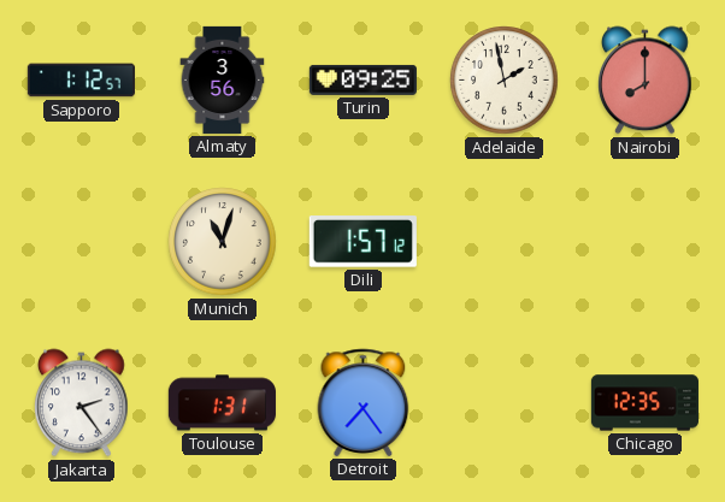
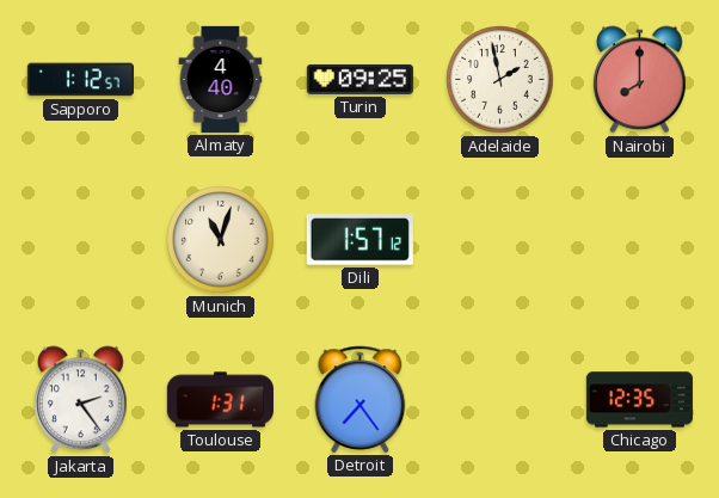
Almaty: 3:56 -> 4:40
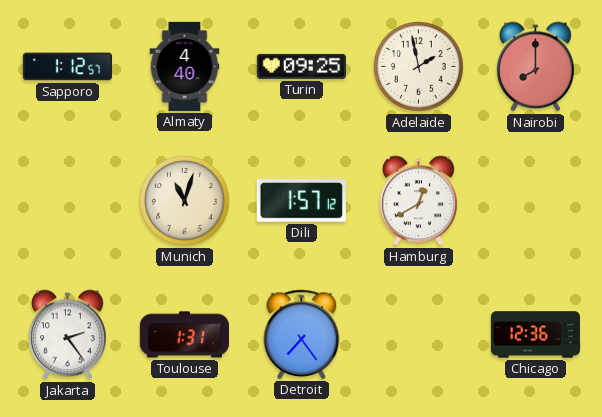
Hamburg: none -> 12:40
Chicago: 12:35 -> 12:36
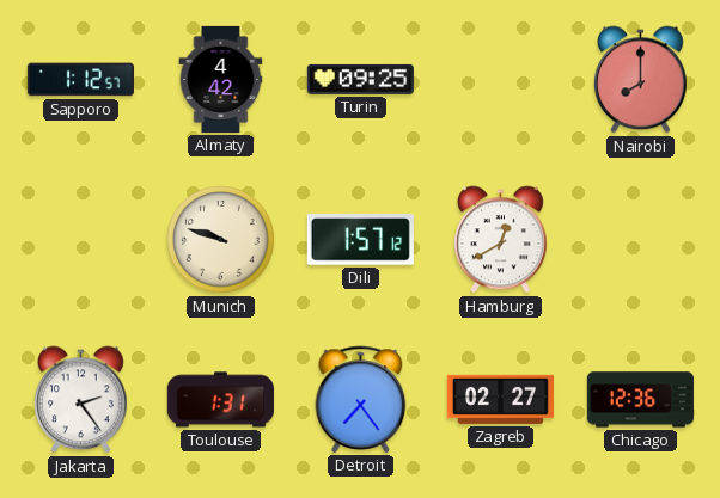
Almaty: 4:40 -> 4:42
Adelaide: 1:58 -> none
Munich: 11:03 -> 9:48
Zagreb: none -> 02:27
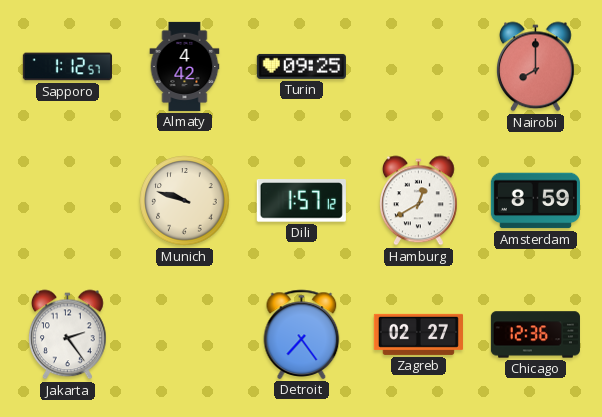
Amsterdam: none -> 8:59
Toulouse: 1:31 -> none
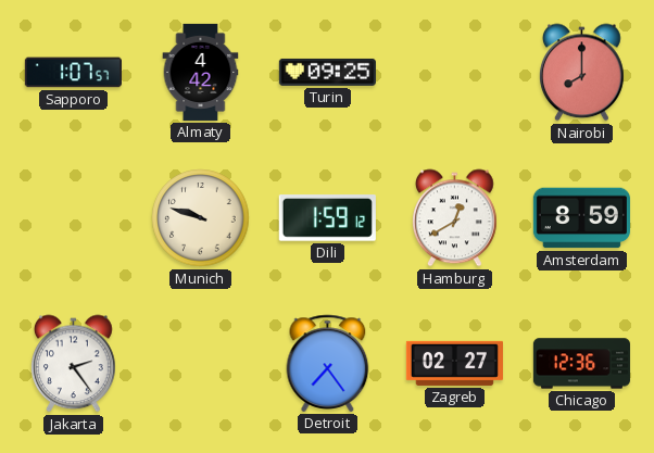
Sapporo: 1:12 -> 1:07
Dili: 1:57 -> 1:59
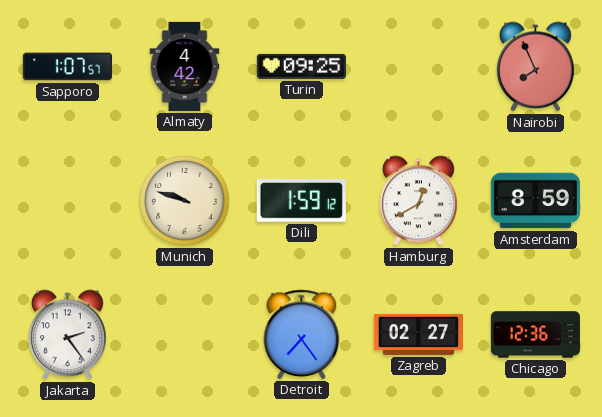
Nairobi: 8:00 -> 7:56
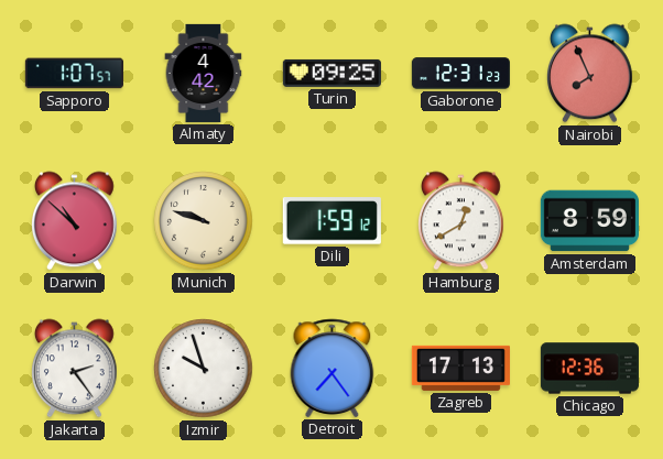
Gaborone: none -> 12:31
Darwin: none -> 10:52
Izmir: none -> 9:57
Zagreb: 02:27 -> 17:13
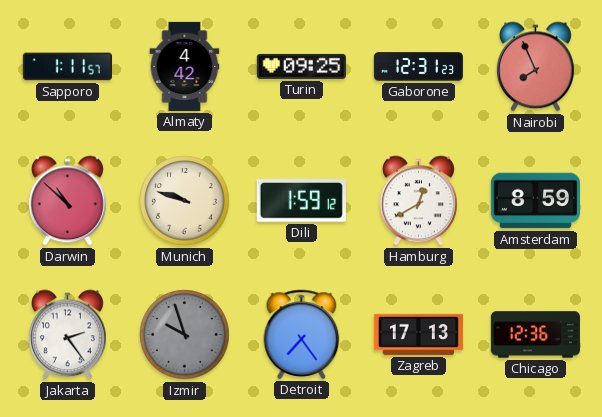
Sapporo: 1:07 -> 1:11
Izmir dial: white -> grey
